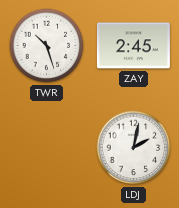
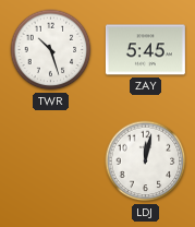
ZAY: 2:45 -> 5:45
LDJ: 2:02 -> 12:02
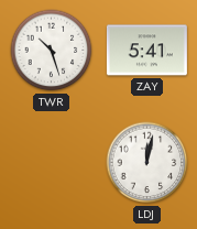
ZAY: 5:45 -> 5:41
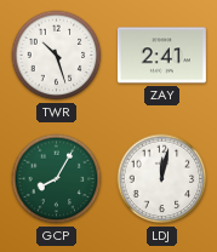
ZAY: 5:41 -> 2:41
GCP: none -> 8:05
